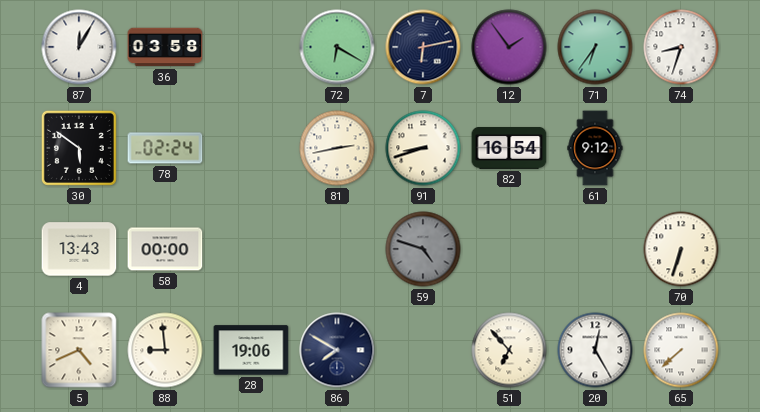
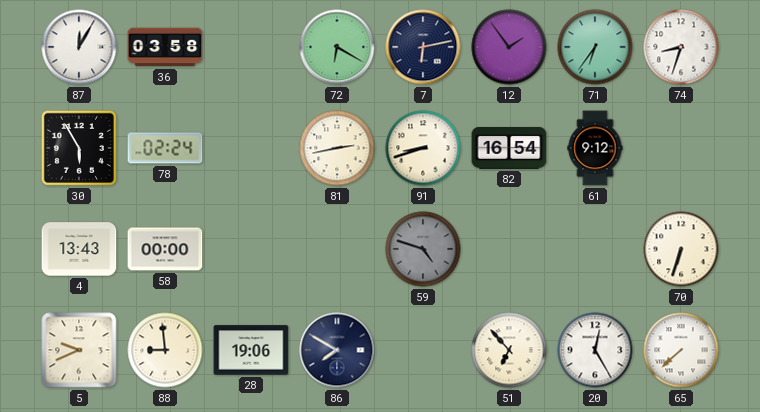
30: 5:51 -> 5:55
5: 4:41 -> 9:41
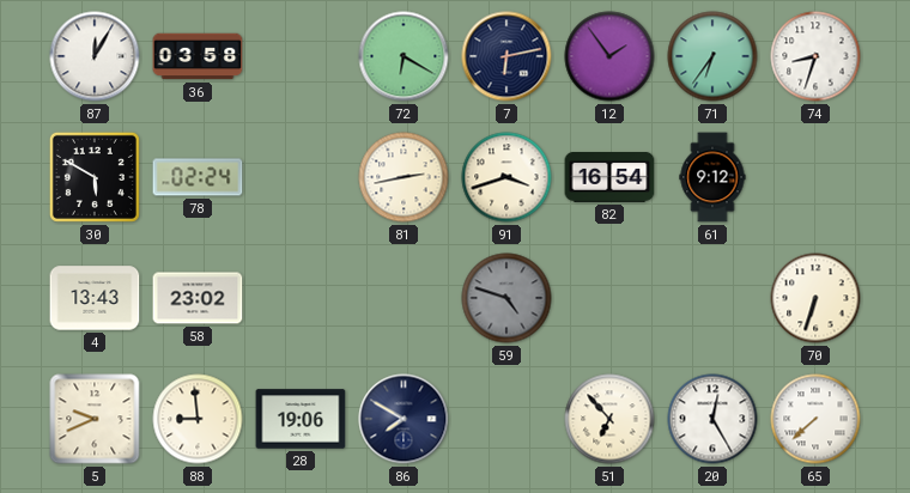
30: 5:55 -> 5:50
91: 8:42 -> 3:42
58: 00:00 -> 23:02
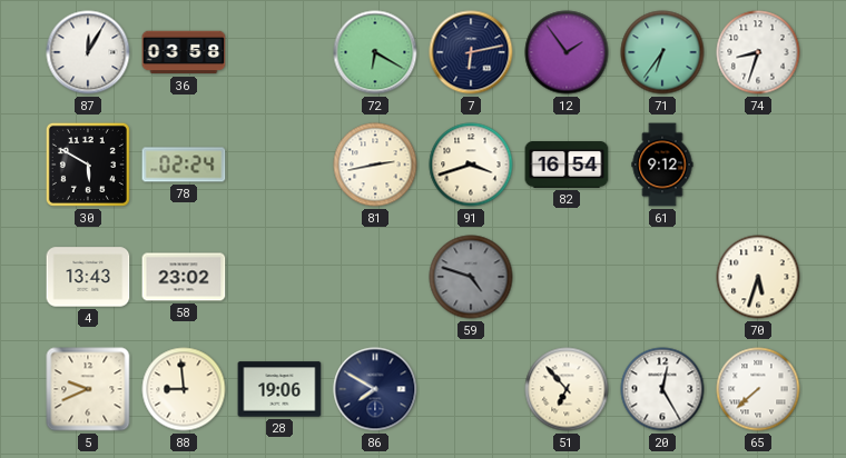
70: 6:33 -> 5:33
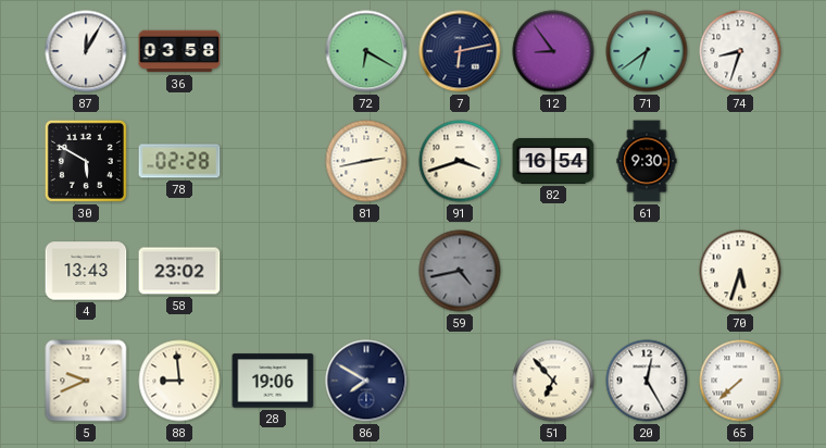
12: 1:54 -> 8:54
71: 6:36 -> 6:39
78: 02:24 -> 02:28
61: 9:12 -> 9:30
59: 4:48 -> 4:43
